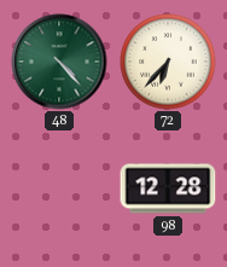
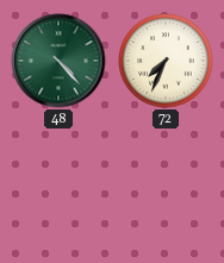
72: 6:37 -> 7:34
98: 12:28 -> none
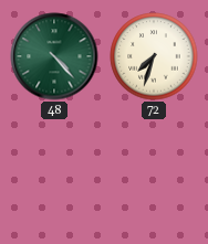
72: 7:34 -> 7:33
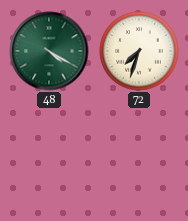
48: 4:23 -> 4:20
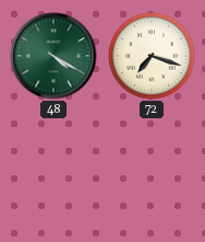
72: 7:33 -> 7:18
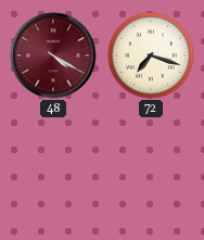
48 dial: green -> burgundy
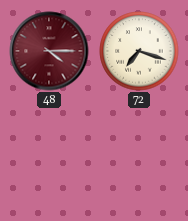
48: 4:20 -> 4:15
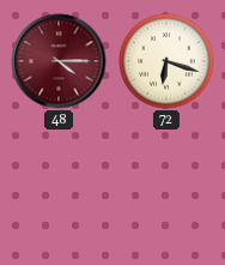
72: 7:18 -> 6:18
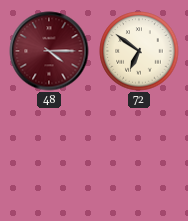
72: 6:18 -> 6:51
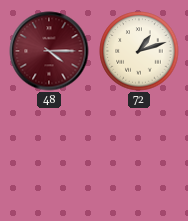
72: 6:51 -> 1:12
